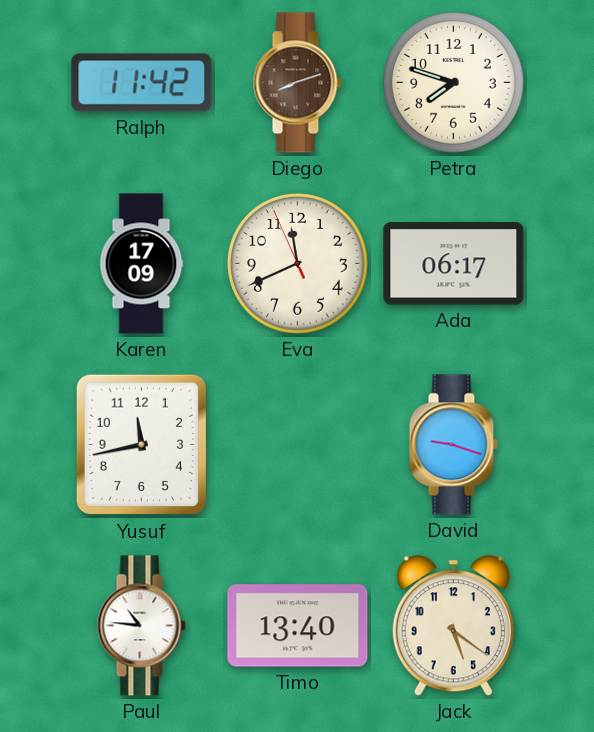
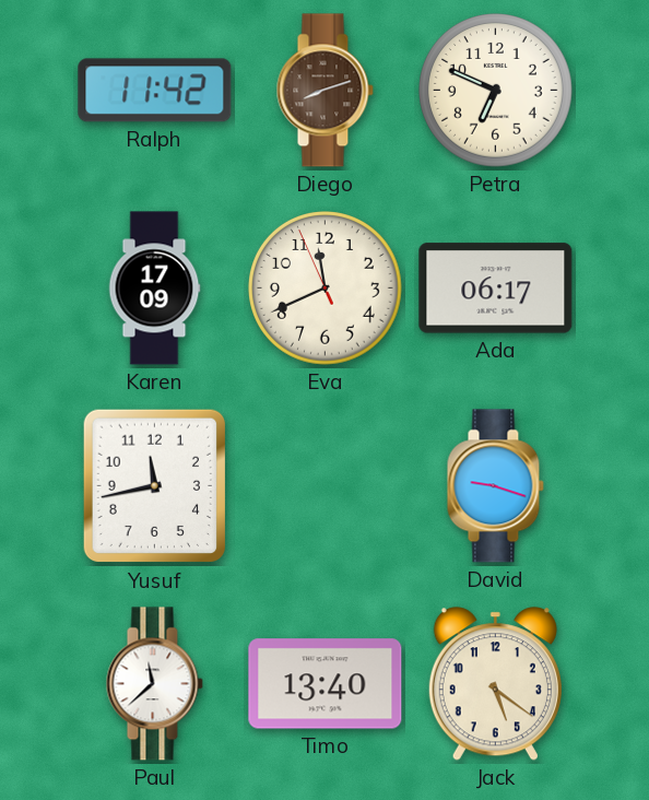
Petra: 7:48 -> 6:49
Paul: 10:46 -> 11:38
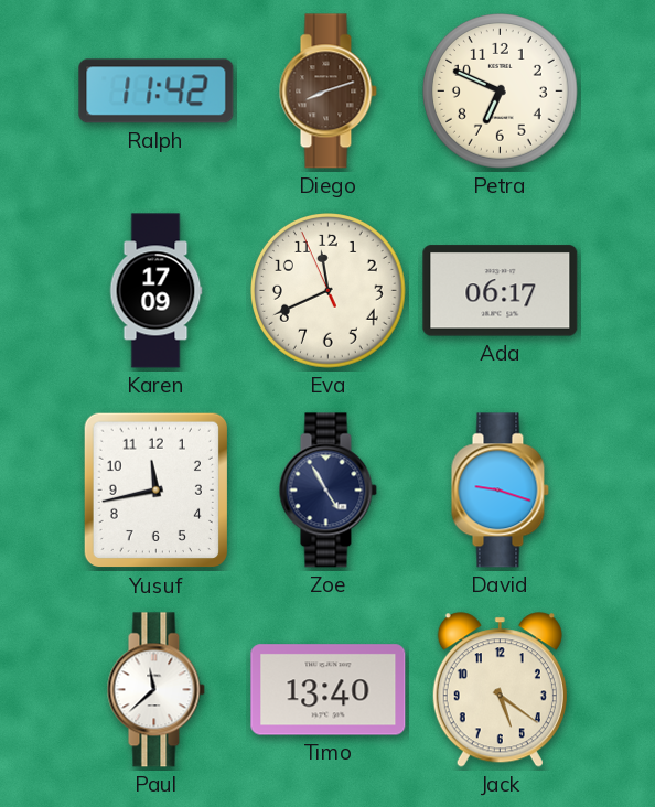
Zoe: none -> 4:55
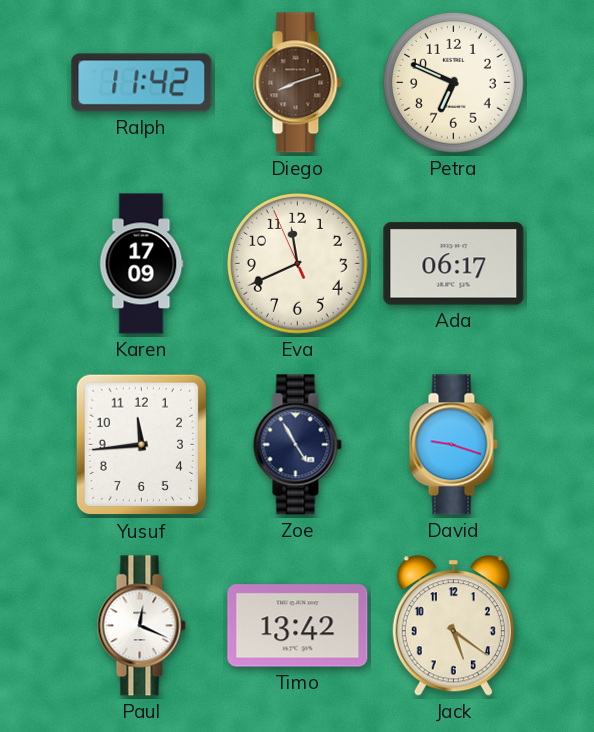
Yusuf: 11:43 -> 11:44
Paul: 11:38 -> 12:19
Timo: 13:40 -> 13:42
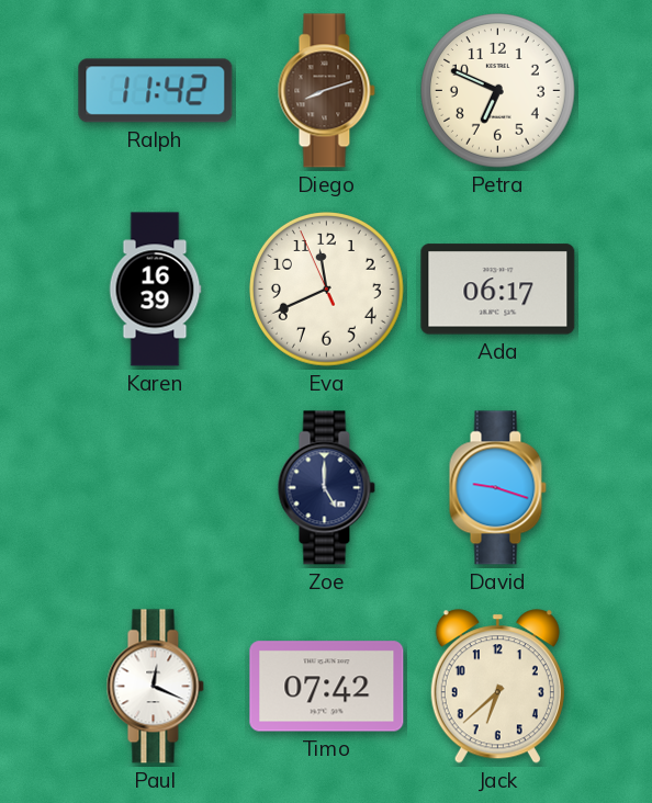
Karen: 17:09 -> 16:39
Yusuf: 11:44 -> none
Zoe: 4:55 -> 5:00
Timo: 13:42 -> 07:42
Jack: 5:21 -> 6:38
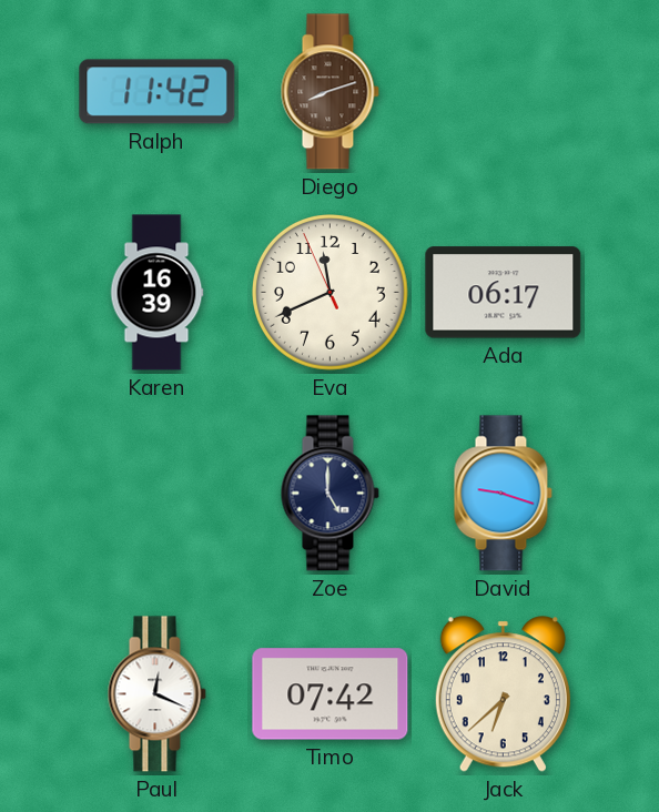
Petra: 6:49 -> none
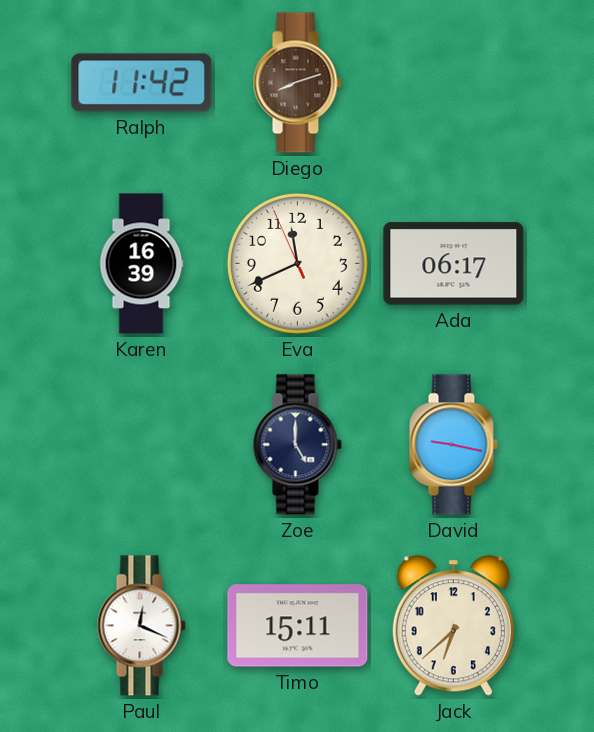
David: 9:18 -> 9:17
Timo: 07:42 -> 15:11
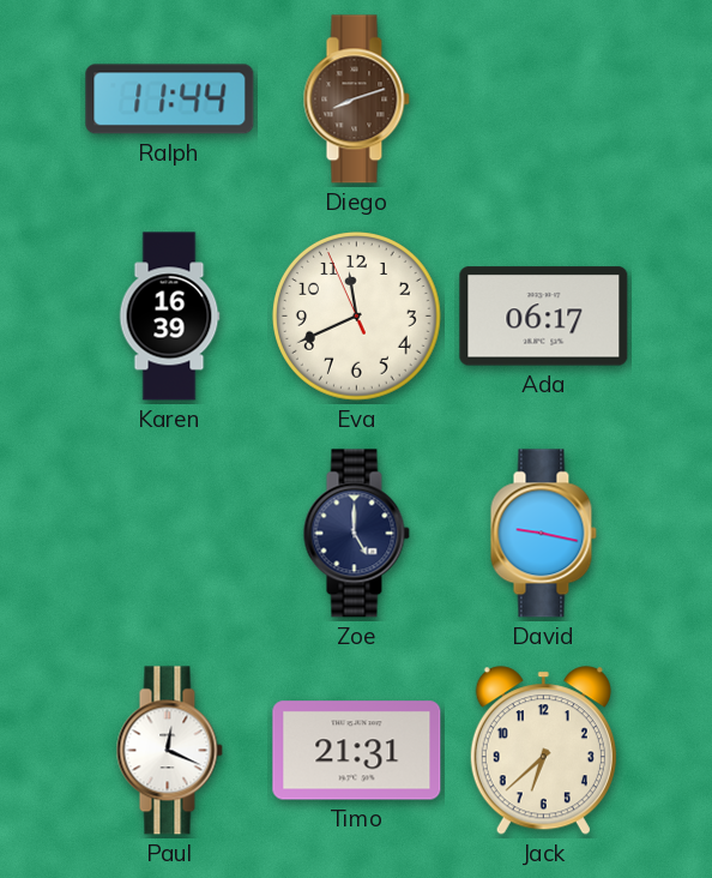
Ralph: 11:42 -> 11:44
Timo: 15:11 -> 21:31
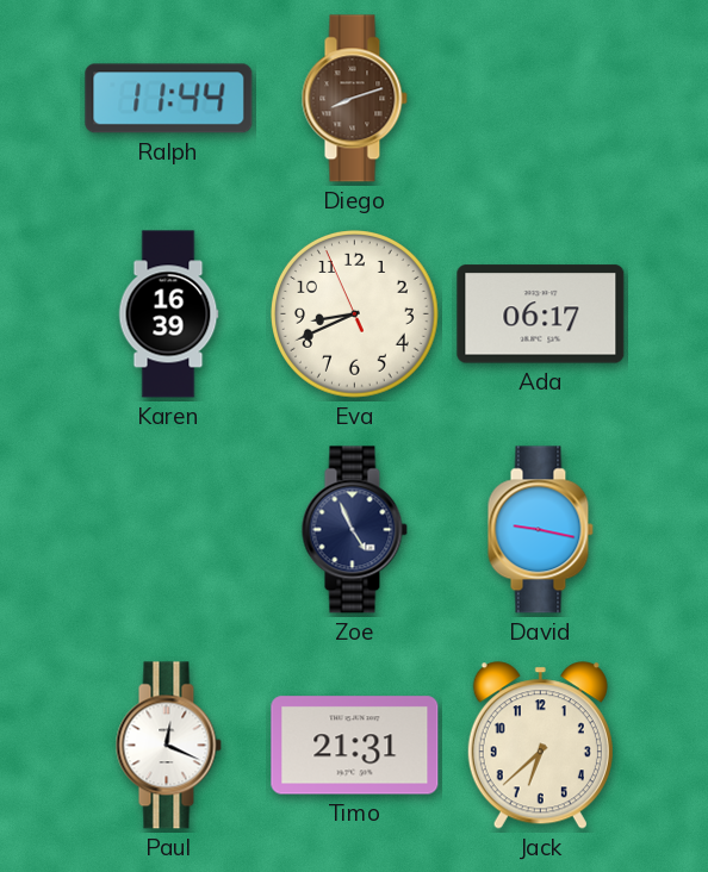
Eva: 11:40 -> 8:40
Zoe: 5:00 -> 4:56
